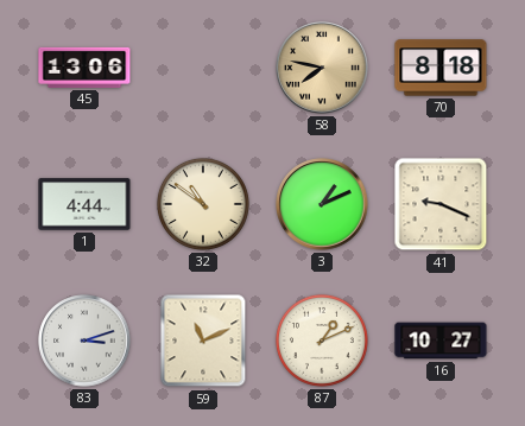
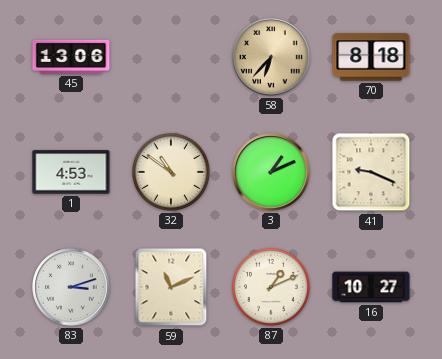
58: 7:47 -> 6:37
1: 4:44 -> 4:53
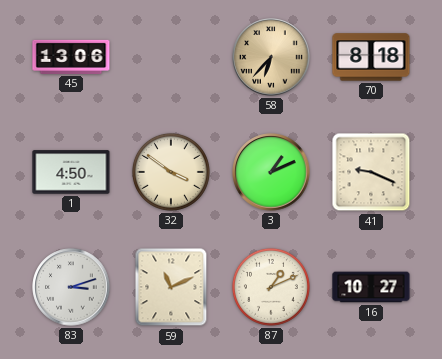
1: 4:53 -> 4:50
32: 10:51 -> 3:51
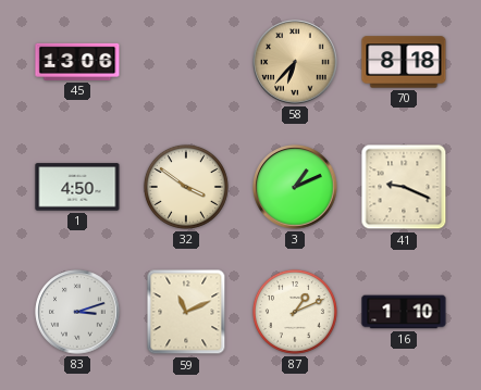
16: 10:27 -> 1:10
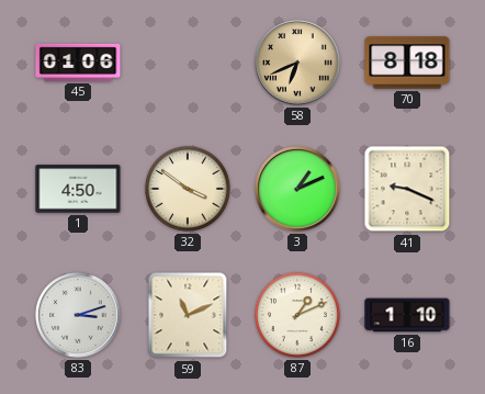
45: 13:06 -> 01:06
58: 6:37 -> 6:41
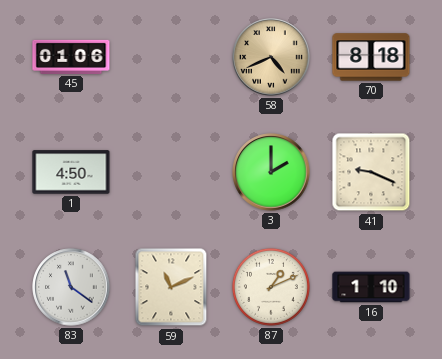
58: 6:41 -> 4:41
32: 3:51 -> none
3: 1:11 -> 2:00
83: 3:12 -> 11:21
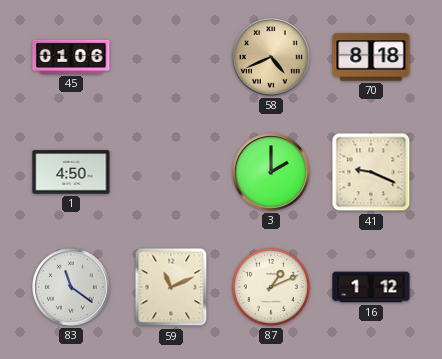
16: 1:10 -> 1:12
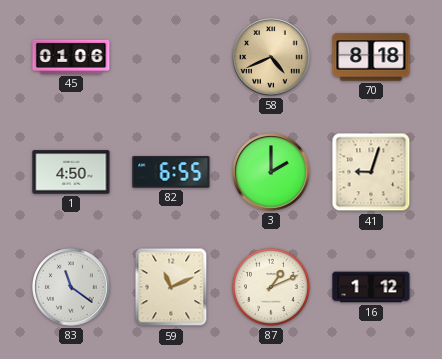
82: none -> 6:55
41: 9:19 -> 9:03
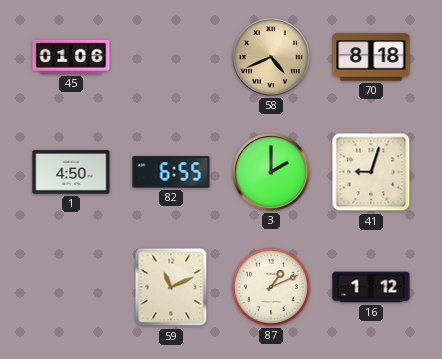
83: 11:21 -> none
